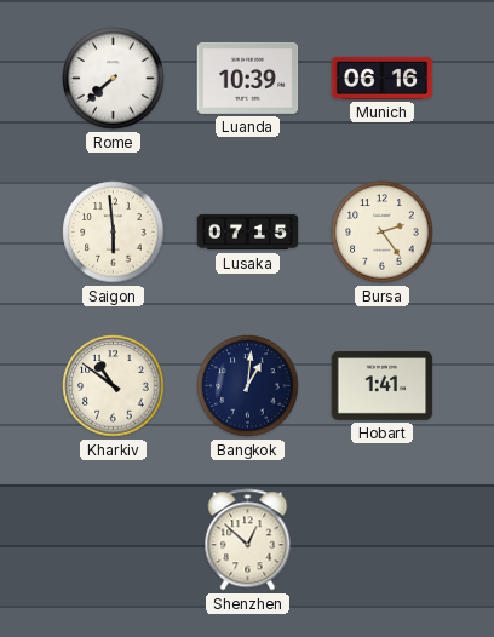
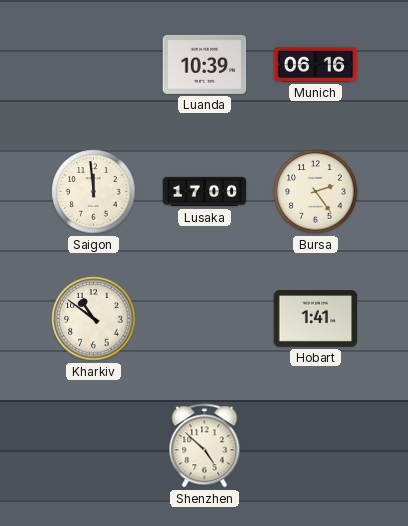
Rome: 7:38 -> none
Saigon: 5:59 -> 11:59
Lusaka: 07:15 -> 17:00
Bangkok: 1:01 -> none
Shenzhen: 12:52 -> 4:52
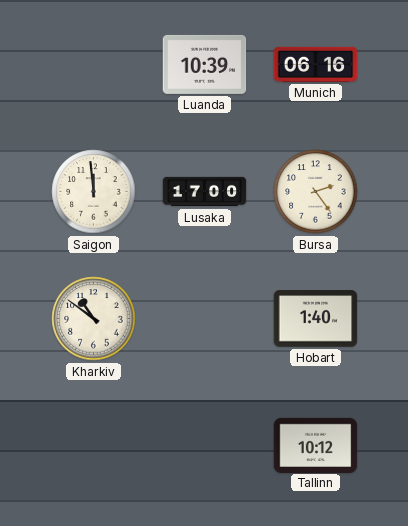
Hobart: 1:41 -> 1:40
Shenzhen: 4:52 -> none
Tallinn: none -> 10:12
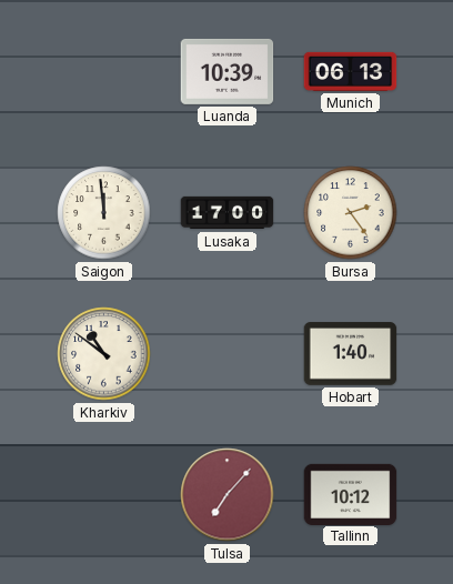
Munich: 06:16 -> 06:13
Tulsa: none -> 7:07
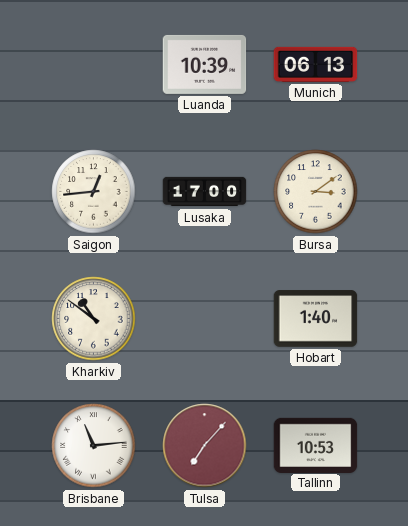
Saigon: 11:59 -> 12:44
Bursa: 2:24 -> 3:09
Brisbane: none -> 11:14
Tallinn: 10:12 -> 10:53
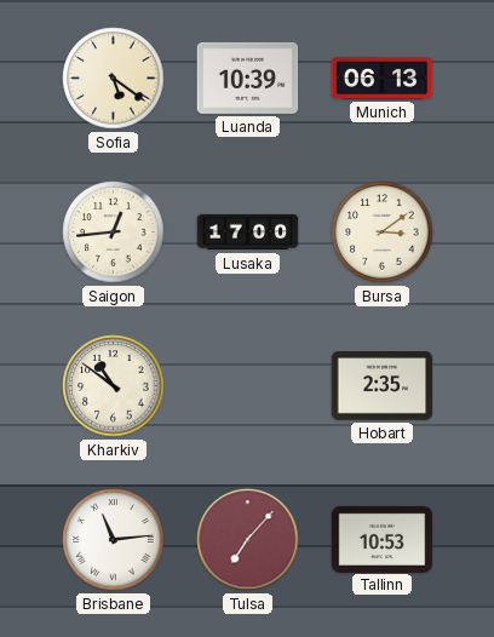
Sofia: none -> 5:21
Hobart: 1:40 -> 2:35
